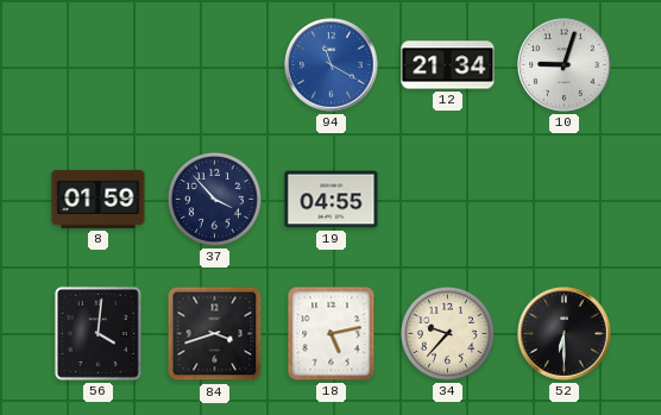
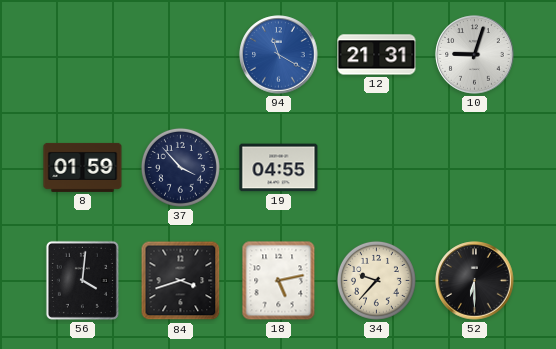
12: 21:34 -> 21:31
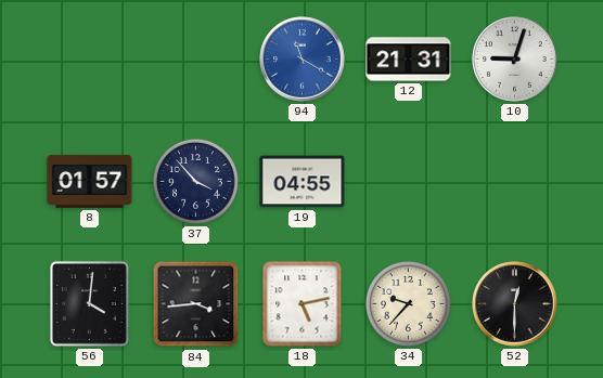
8: 01:59 -> 01:57
84: 3:42 -> 3:44
52: 6:30 -> 12:30
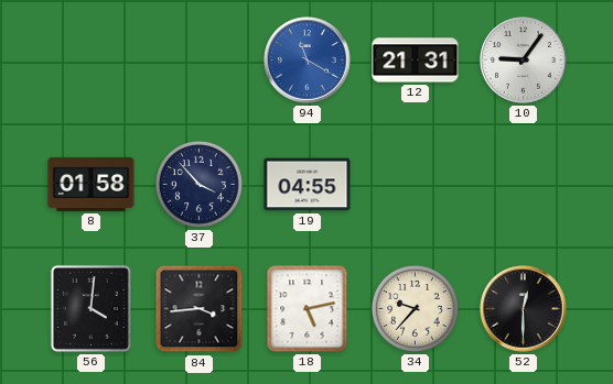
10: 9:03 -> 9:06
8: 01:57 -> 01:58
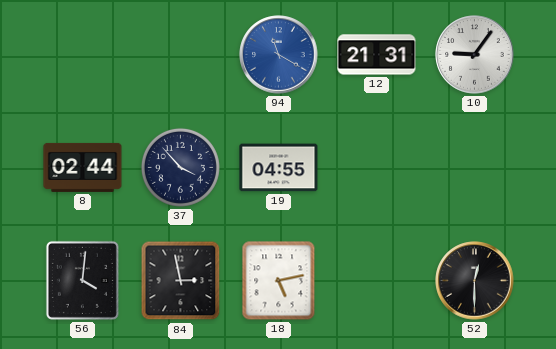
8: 01:58 -> 02:44
84: 3:44 -> 2:58
34: 9:37 -> none
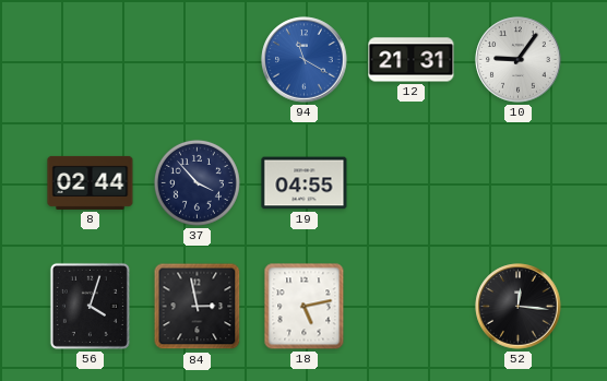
56: 4:01 -> 4:03
52: 12:30 -> 12:16
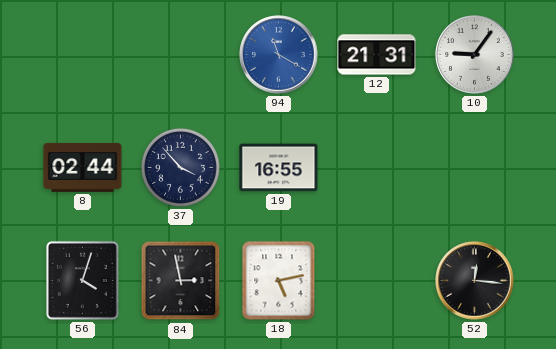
19: 04:55 -> 16:55
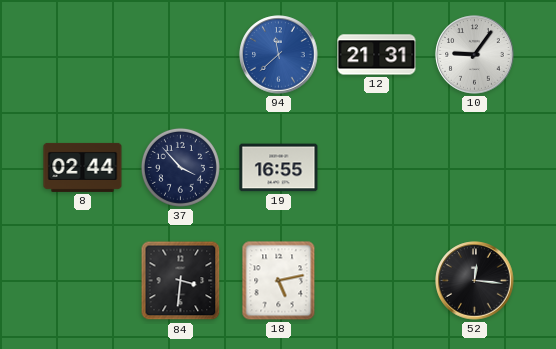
94: 11:20 -> 11:38
56: 4:03 -> none
84: 2:58 -> 3:31
